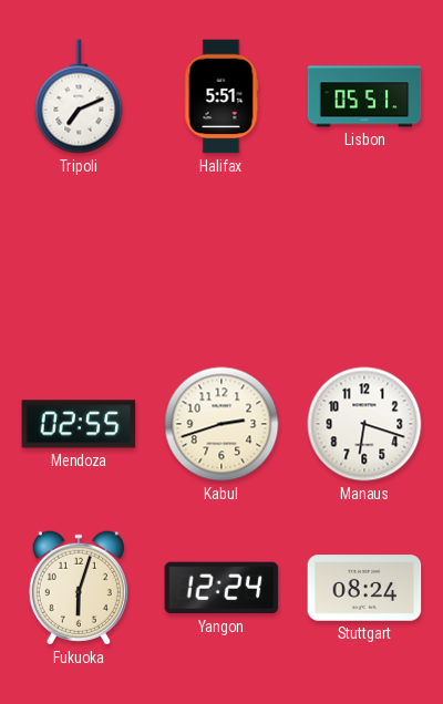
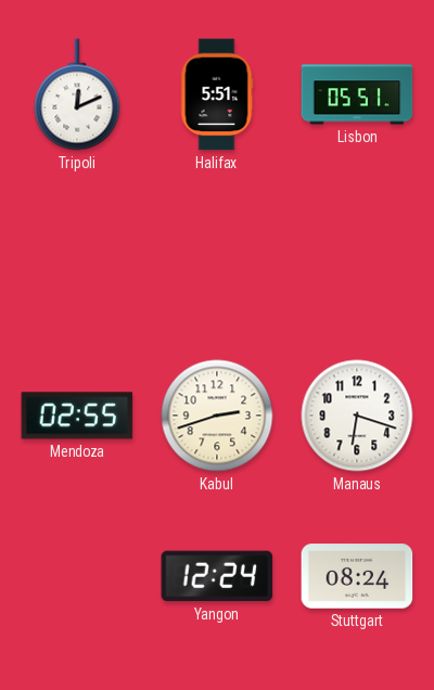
Tripoli: 7:11 -> 12:11
Fukuoka: 6:03 -> none
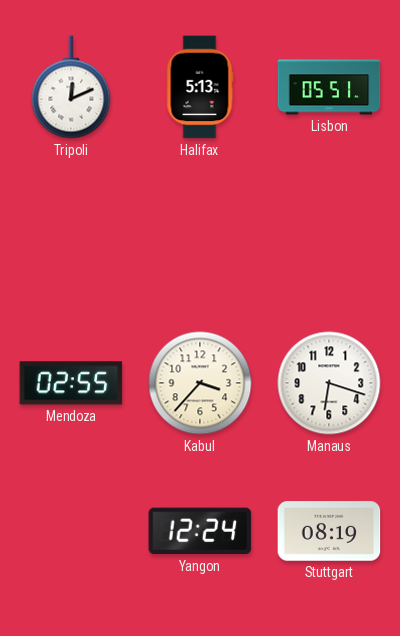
Halifax: 5:51 -> 5:13
Kabul: 2:42 -> 3:37
Stuttgart: 08:24 -> 08:19
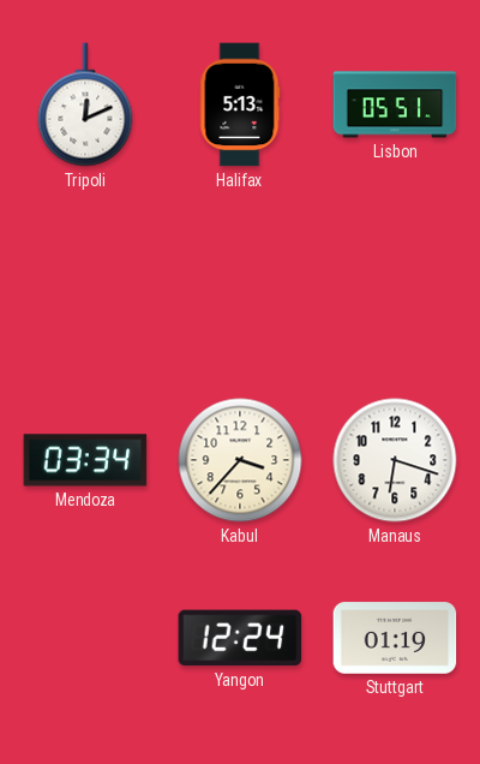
Mendoza: 02:55 -> 03:34
Stuttgart: 08:19 -> 01:19
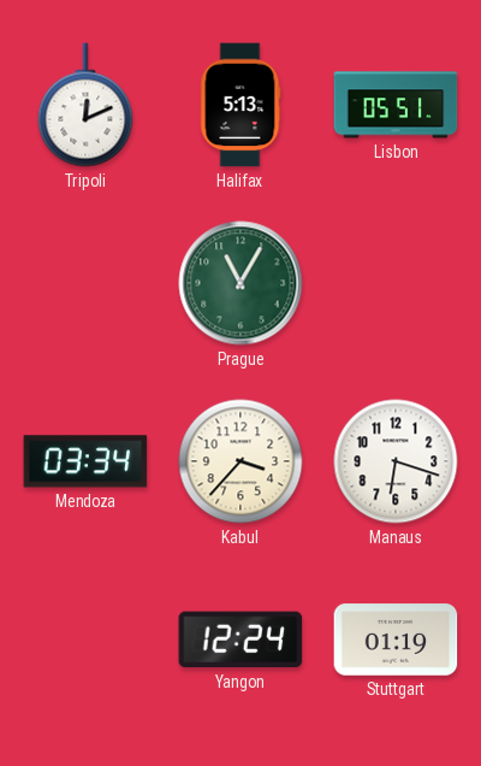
Prague: none -> 11:05
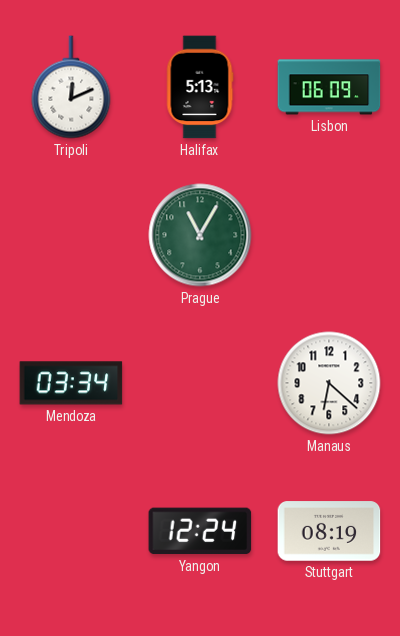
Lisbon: 05:51 -> 06:09
Kabul: 3:37 -> none
Manaus: 6:18 -> 6:22
Stuttgart: 01:19 -> 08:19
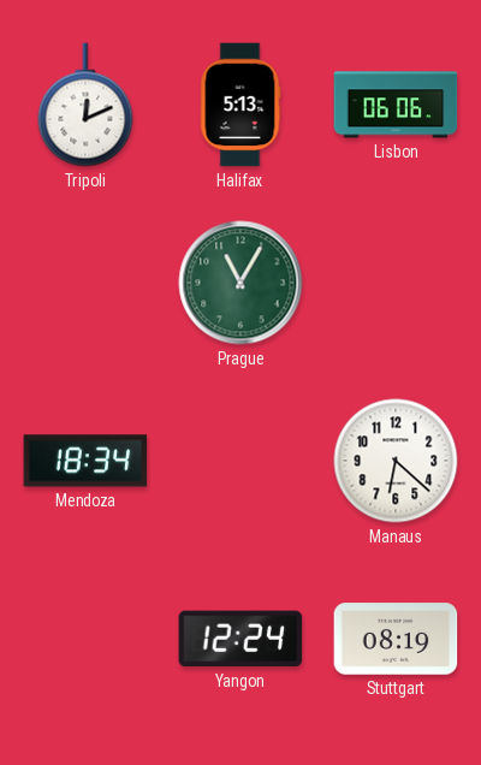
Lisbon: 06:09 -> 06:06
Mendoza: 03:34 -> 18:34
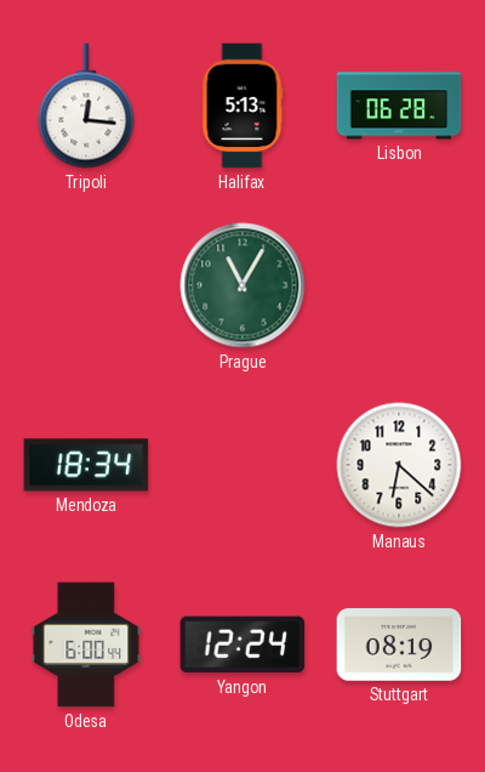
Tripoli: 12:11 -> 12:16
Lisbon: 06:06 -> 06:28
Odesa: none -> 6:00
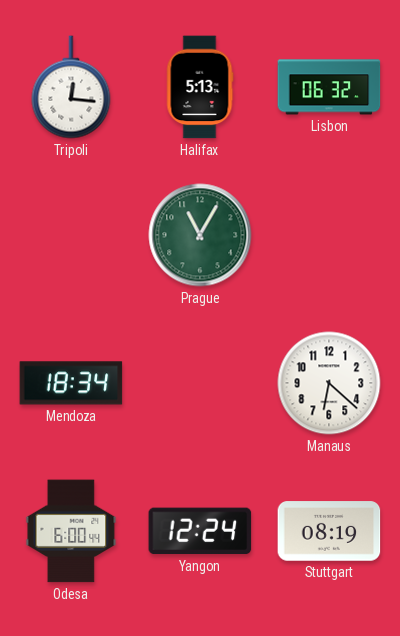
Lisbon: 06:28 -> 06:32
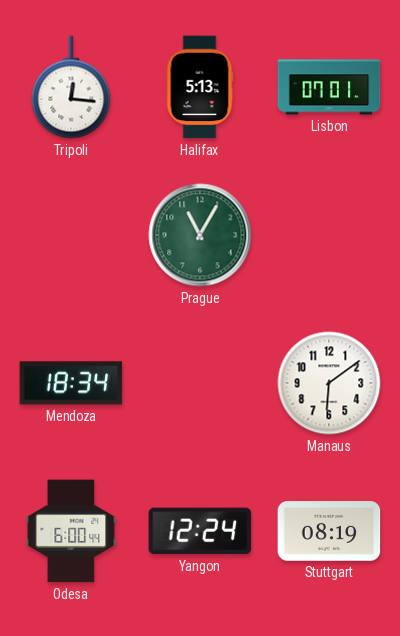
Lisbon: 06:32 -> 07:01
Manaus: 6:22 -> 6:09
